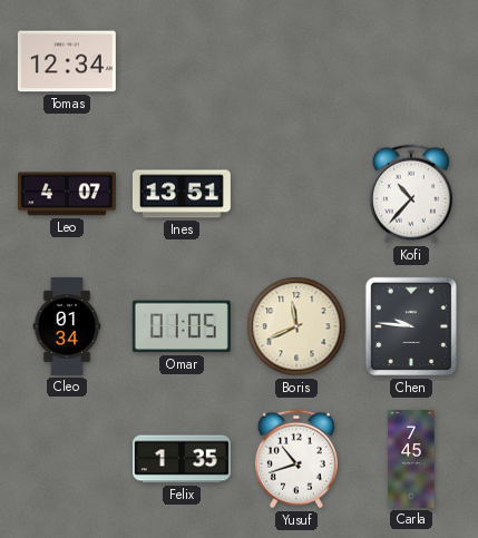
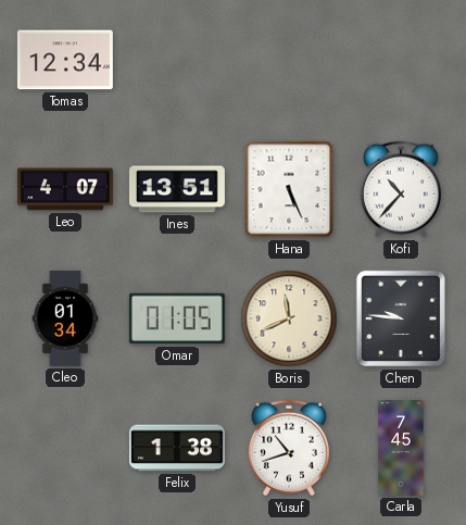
Hana: none -> 5:26
Felix: 1:35 -> 1:38
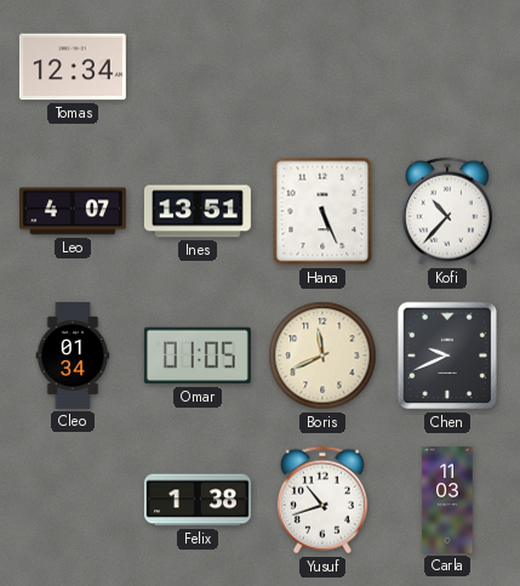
Chen: 9:46 -> 9:41
Carla: 7:45 -> 11:03
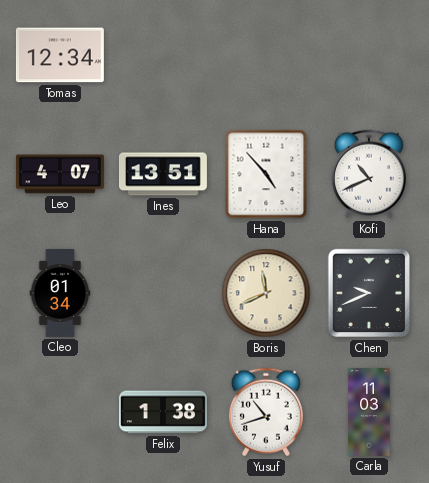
Hana: 5:26 -> 4:53
Kofi: 10:37 -> 10:41
Omar: 01:05 -> none
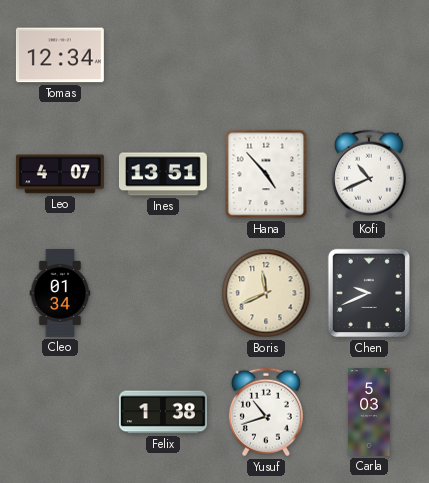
Carla: 11:03 -> 5:03
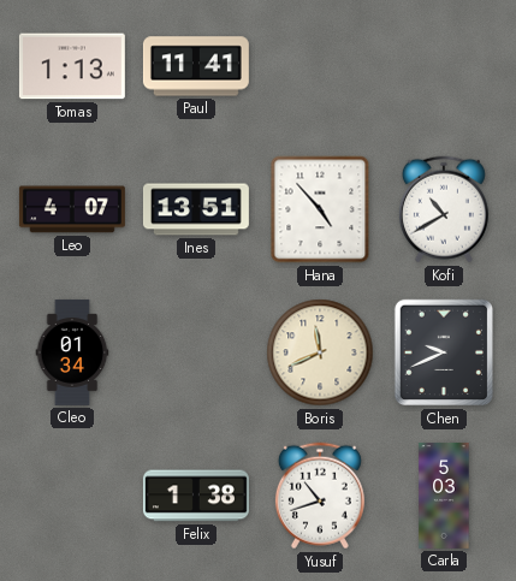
Tomas: 12:34 -> 1:13
Paul: none -> 11:41
Kofi: 10:41 -> 10:40
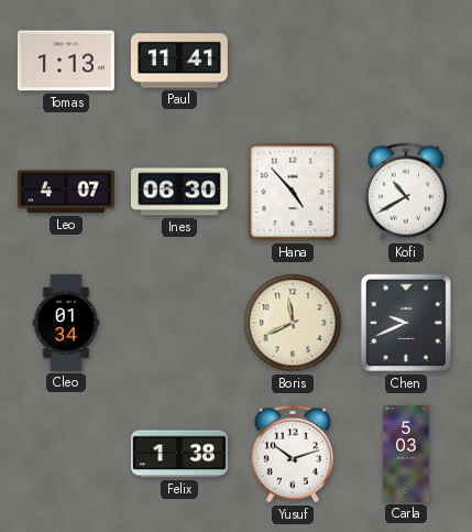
Ines: 13:51 -> 06:30
Yusuf: 10:42 -> 10:12
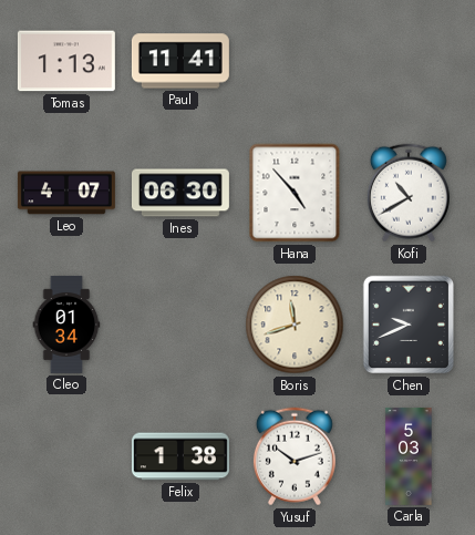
Boris: 11:41 -> 11:42
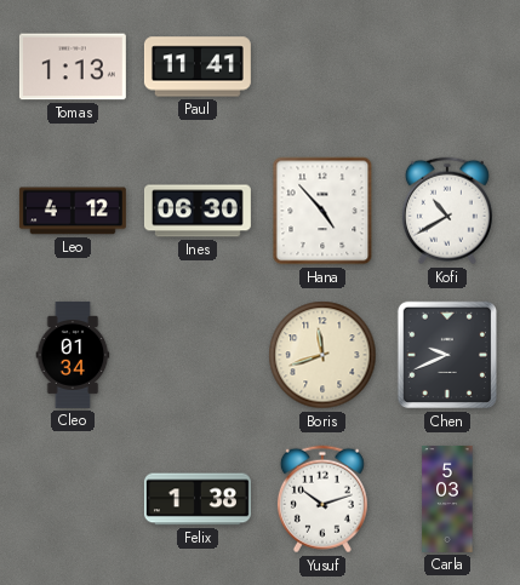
Leo: 4:07 -> 4:12
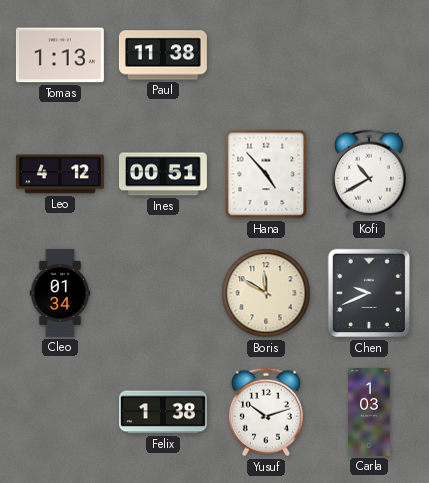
Paul: 11:41 -> 11:38
Ines: 06:30 -> 00:51
Boris: 11:42 -> 11:50
Carla: 5:03 -> 1:03
